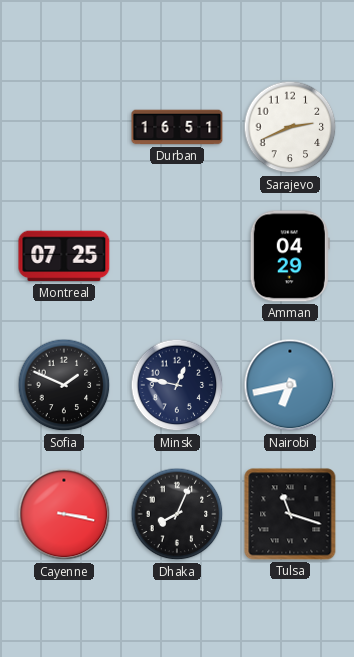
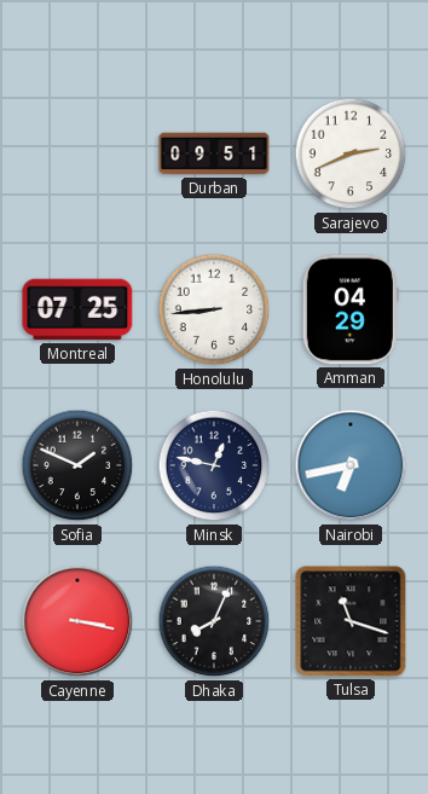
Durban: 16:51 -> 09:51
Honolulu: none -> 8:44
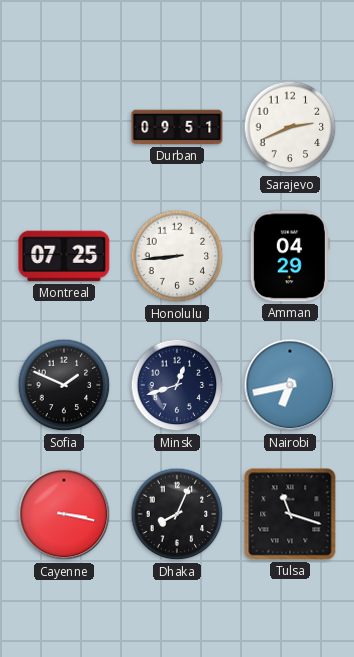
Minsk: 12:47 -> 12:42
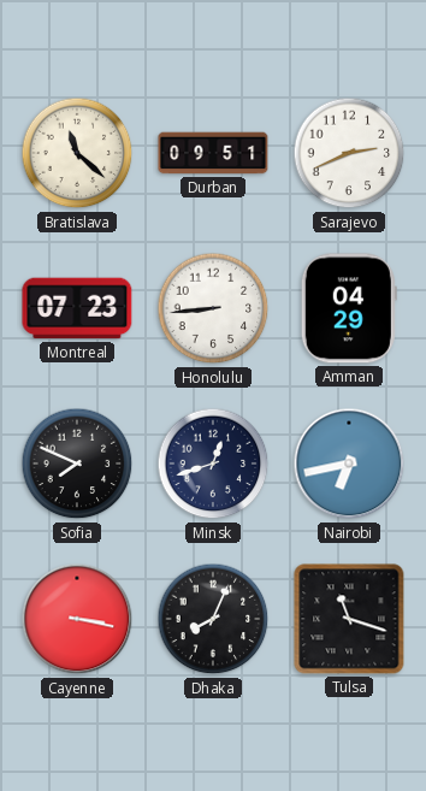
Bratislava: none -> 11:22
Montreal: 07:25 -> 07:23
Sofia: 1:49 -> 7:49
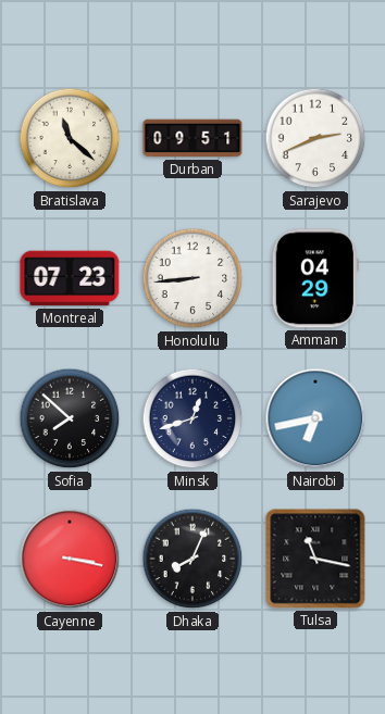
Sofia: 7:49 -> 7:52
Tulsa: 11:18 -> 11:17
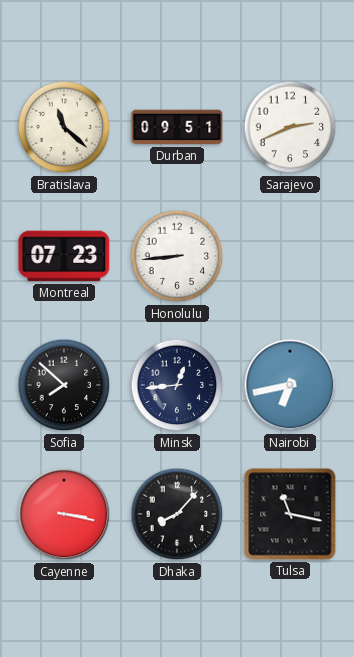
Amman: 04:29 -> none
Minsk: 12:42 -> 12:44
Dhaka: 8:04 -> 8:07
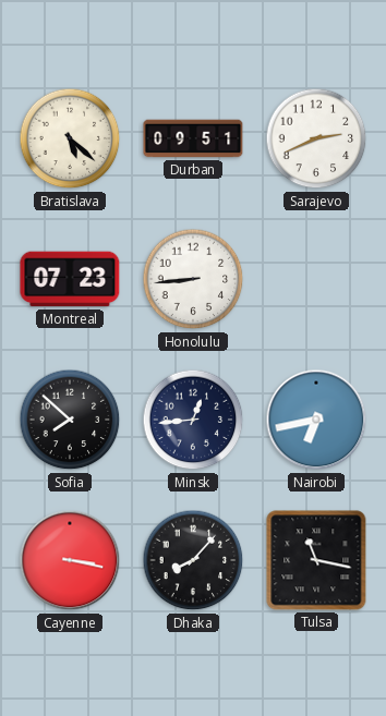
Bratislava: 11:22 -> 5:22
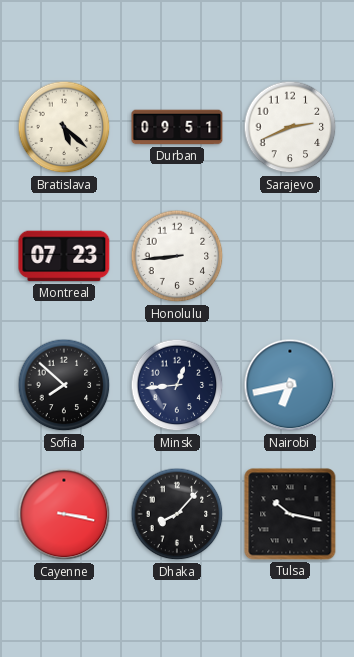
Tulsa: 11:17 -> 10:17
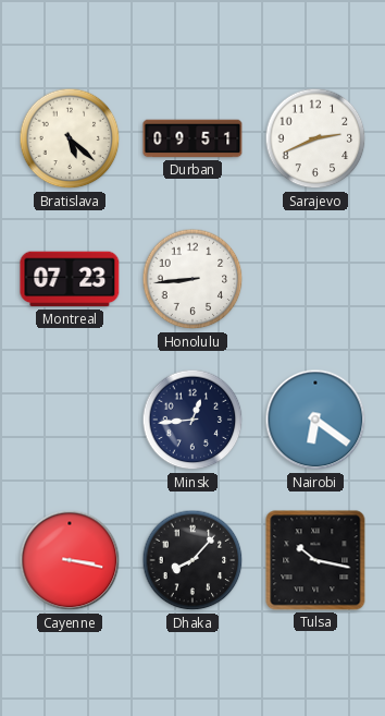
Sofia: 7:52 -> none
Nairobi: 6:43 -> 6:21
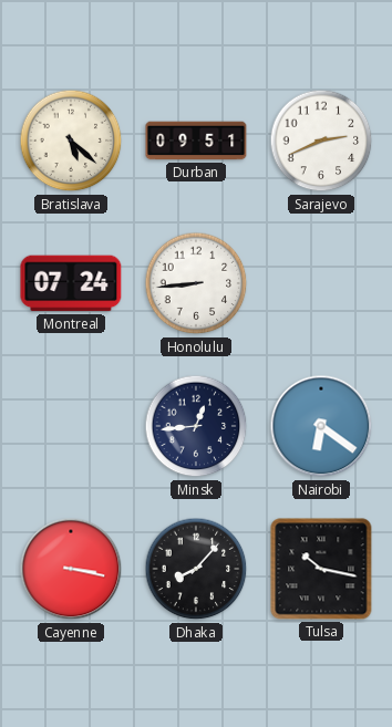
Montreal: 07:23 -> 07:24
